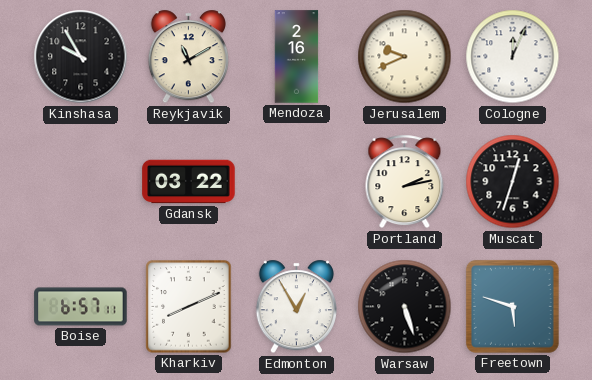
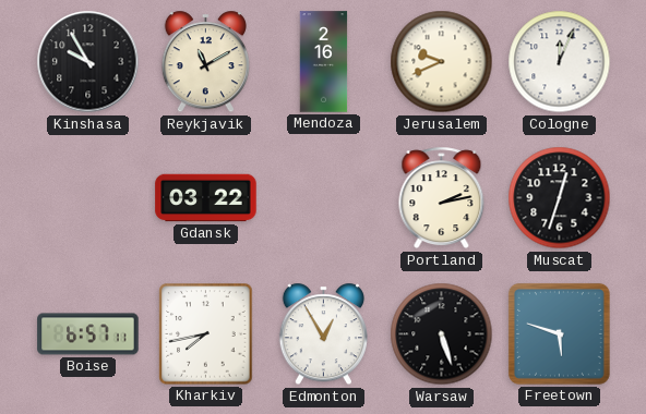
Kharkiv: 8:11 -> 7:43
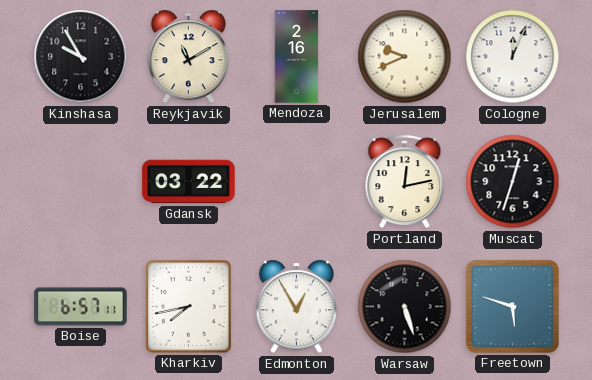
Portland: 2:13 -> 12:13
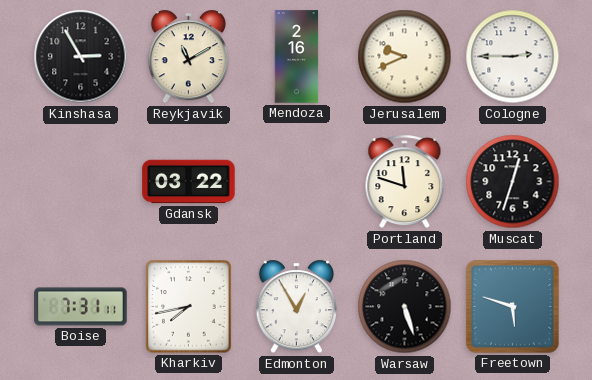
Kinshasa: 9:55 -> 2:55
Cologne: 12:04 -> 2:45
Portland: 12:13 -> 11:48
Boise: 6:57 -> 7:31
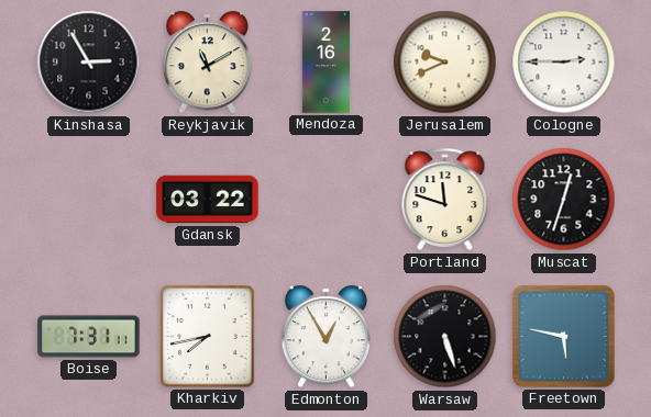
Freetown: 5:48 -> 5:47
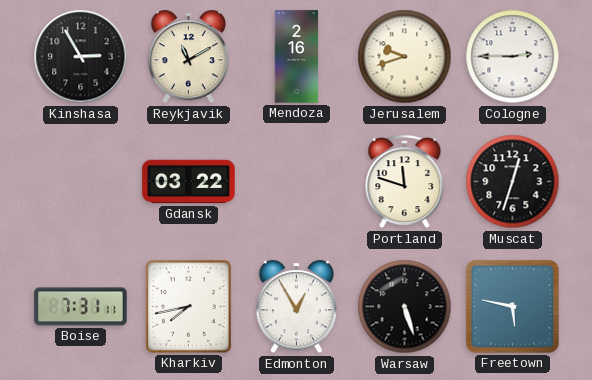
Jerusalem: 9:41 -> 9:42
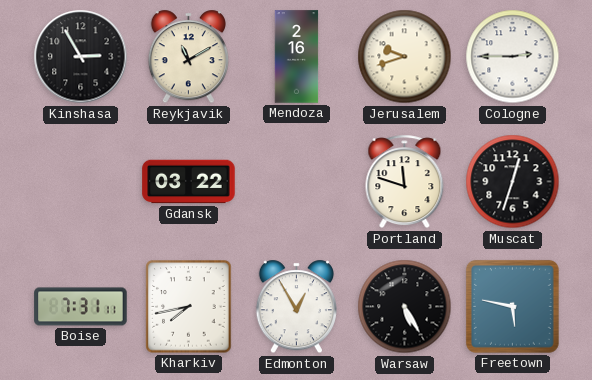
Warsaw: 5:27 -> 5:25
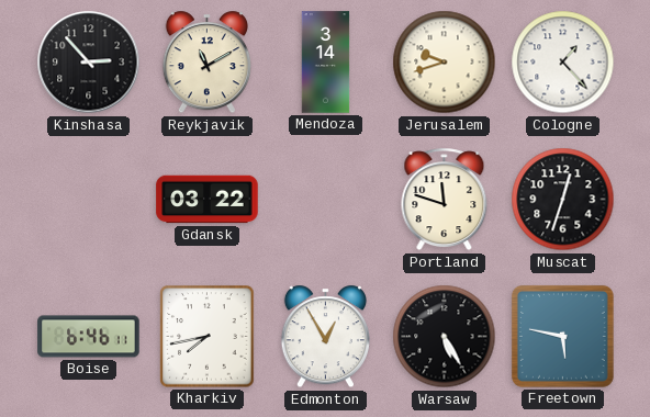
Kinshasa: 2:55 -> 2:53
Mendoza: 2:16 -> 3:14
Cologne: 2:45 -> 1:23
Boise: 7:31 -> 6:46
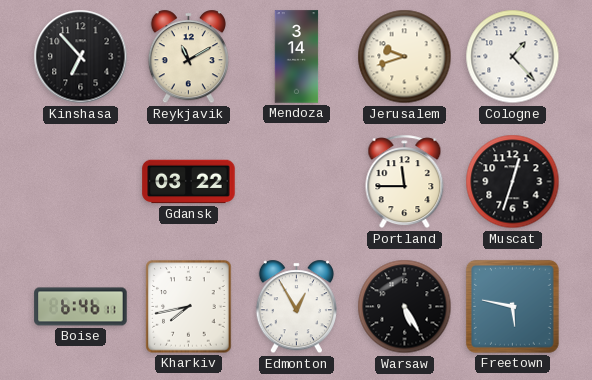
Kinshasa: 2:53 -> 6:53
Portland: 11:48 -> 11:45
